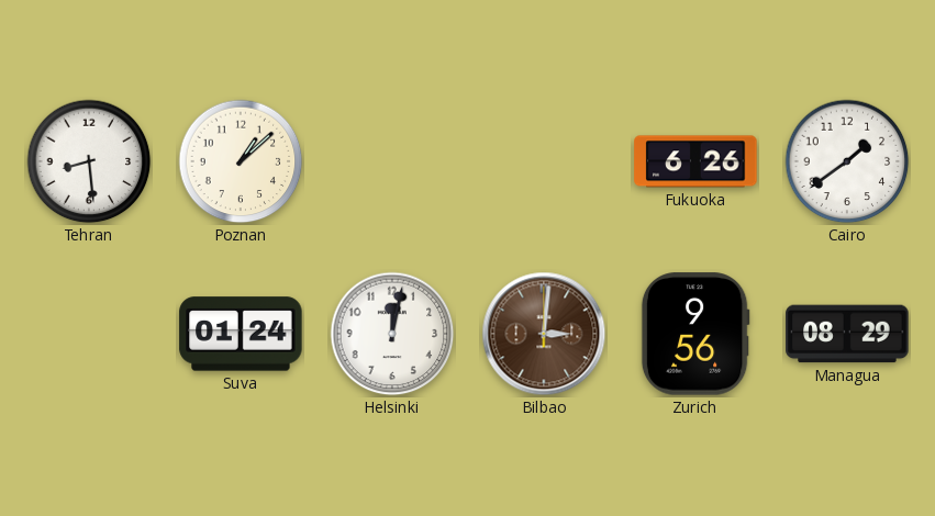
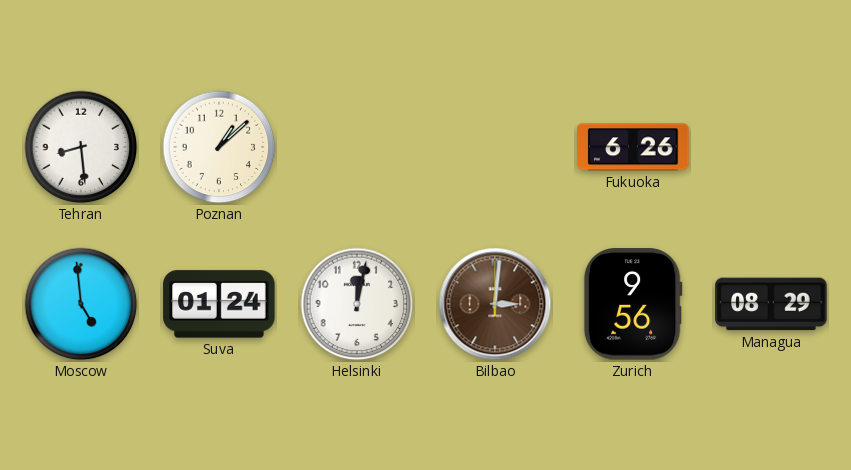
Cairo: 1:39 -> none
Moscow: none -> 4:59
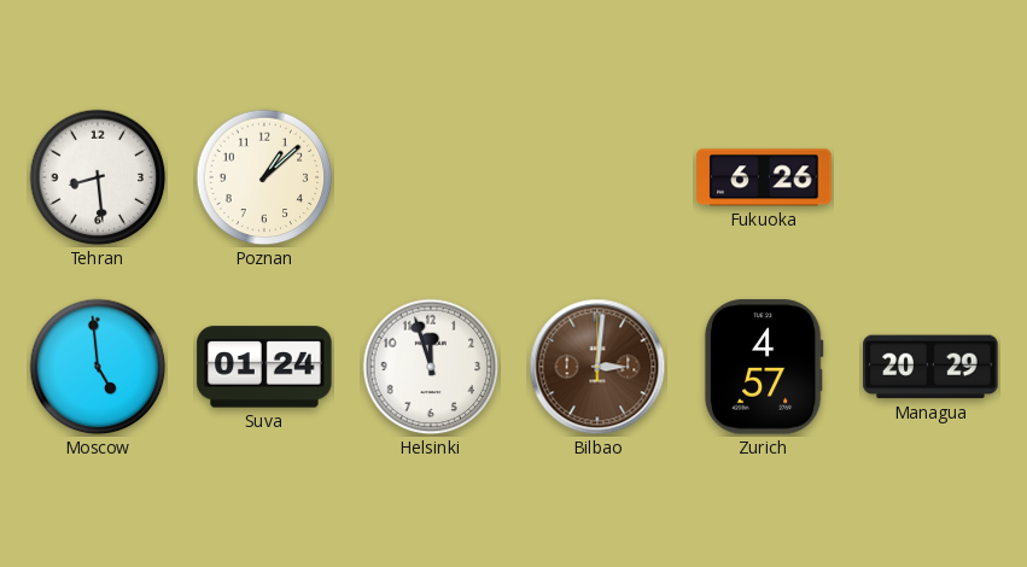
Helsinki: 12:02 -> 11:57
Zurich: 9:56 -> 4:57
Managua: 08:29 -> 20:29
